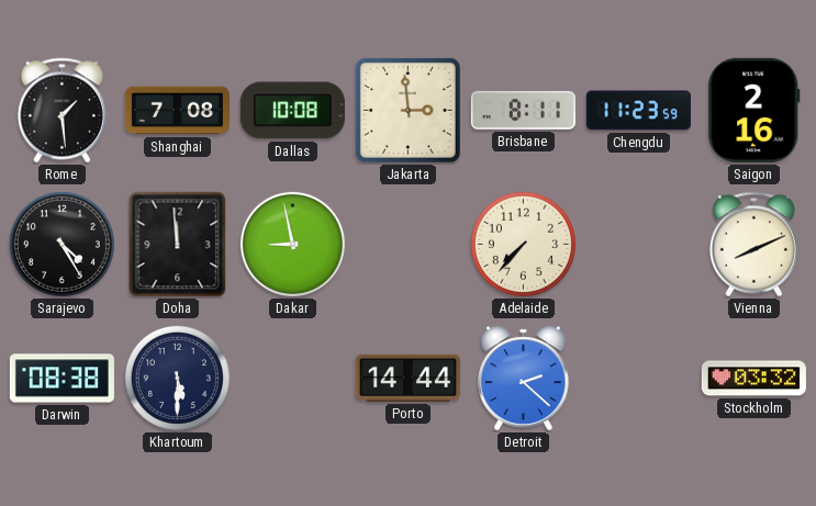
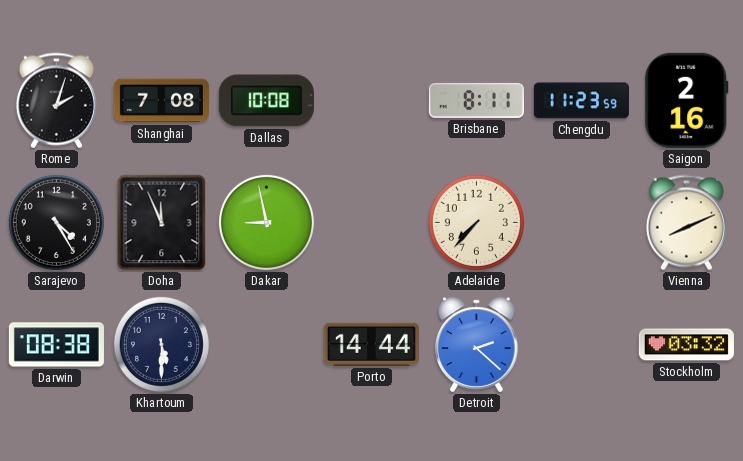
Rome: 1:29 -> 2:03
Jakarta: 2:59 -> none
Doha: 11:59 -> 11:56
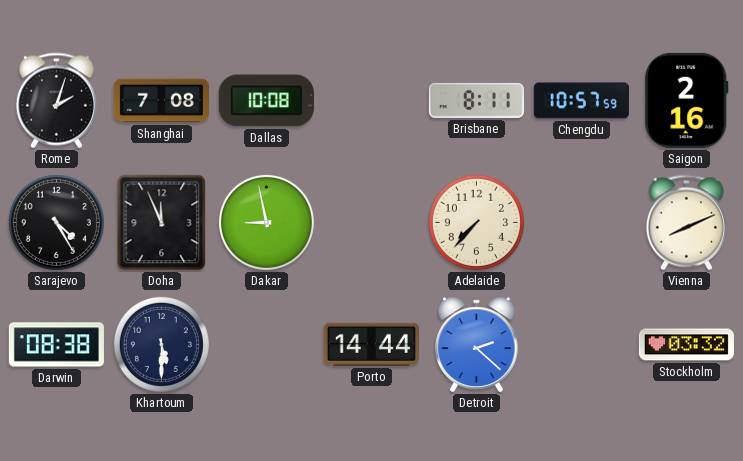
Chengdu: 11:23 -> 10:57
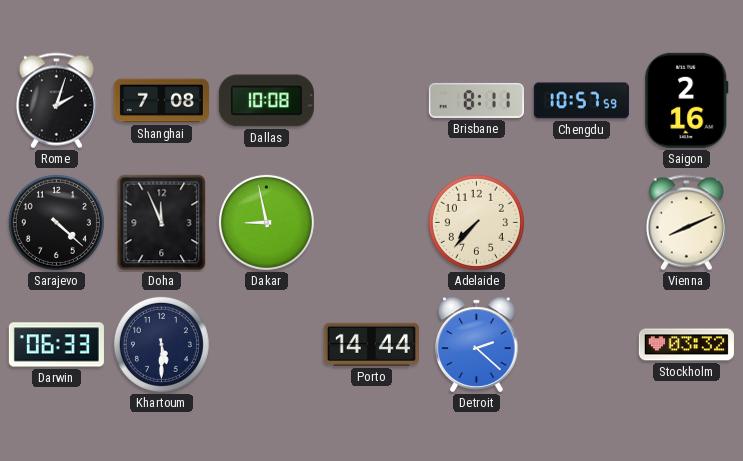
Sarajevo: 4:25 -> 4:22
Darwin: 08:38 -> 06:33
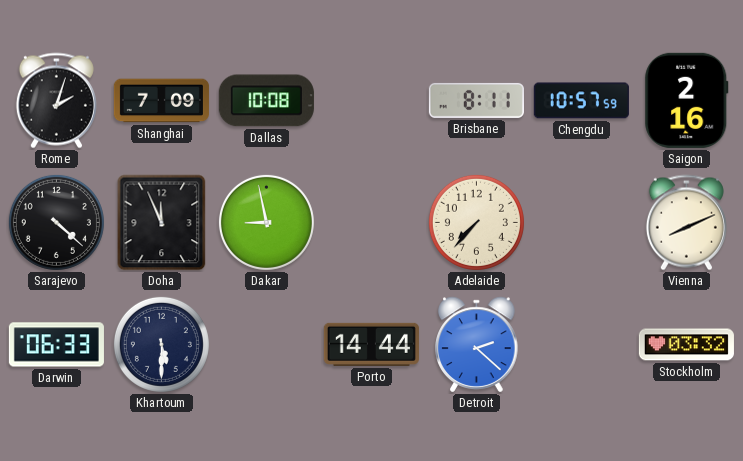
Shanghai: 7:08 -> 7:09
